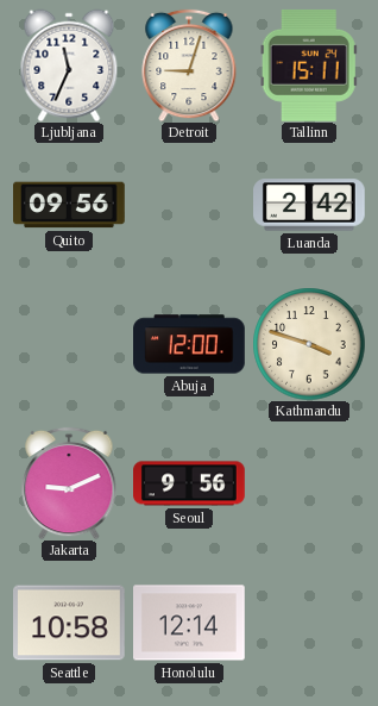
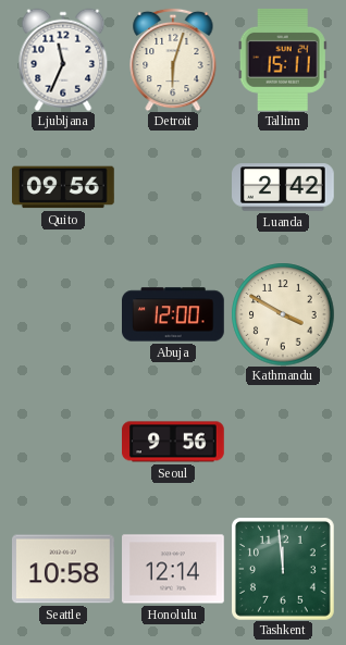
Detroit: 9:03 -> 6:03
Kathmandu: 3:48 -> 3:50
Jakarta: 9:11 -> none
Tashkent: none -> 11:59
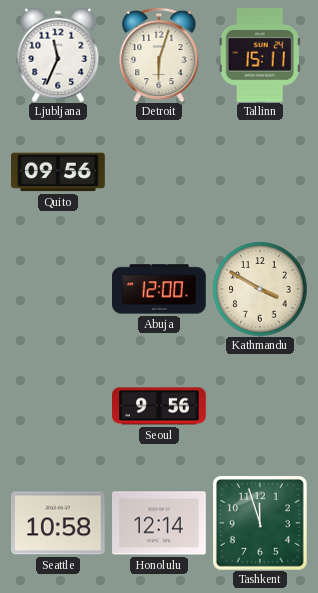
Luanda: 2:42 -> none
Tashkent: 11:59 -> 11:57
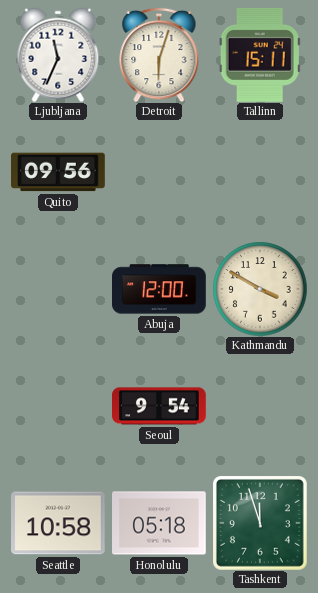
Seoul: 9:56 -> 9:54
Honolulu: 12:14 -> 05:18
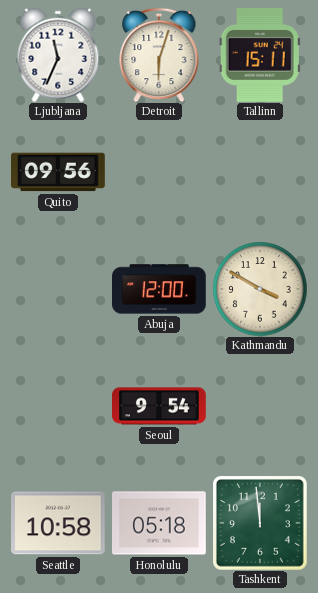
Tashkent: 11:57 -> 11:59
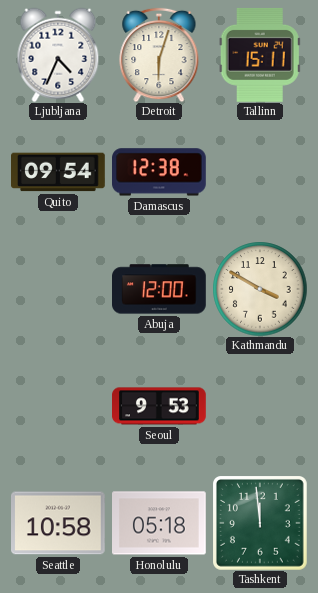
Ljubljana: 11:34 -> 4:34
Quito: 09:56 -> 09:54
Damascus: none -> 12:38
Seoul: 9:54 -> 9:53
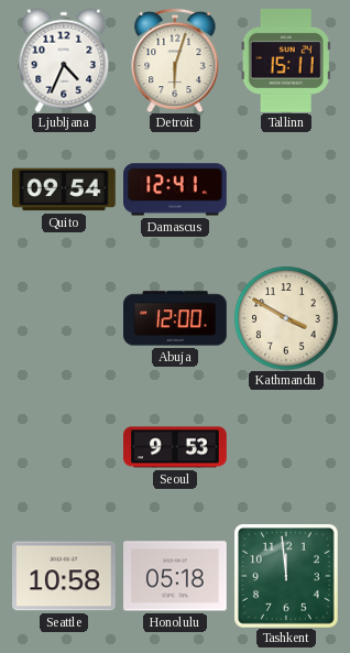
Damascus: 12:38 -> 12:41
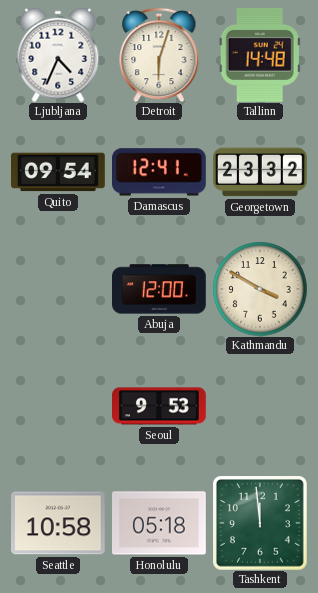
Tallinn: 15:11 -> 14:48
Georgetown: none -> 23:32
